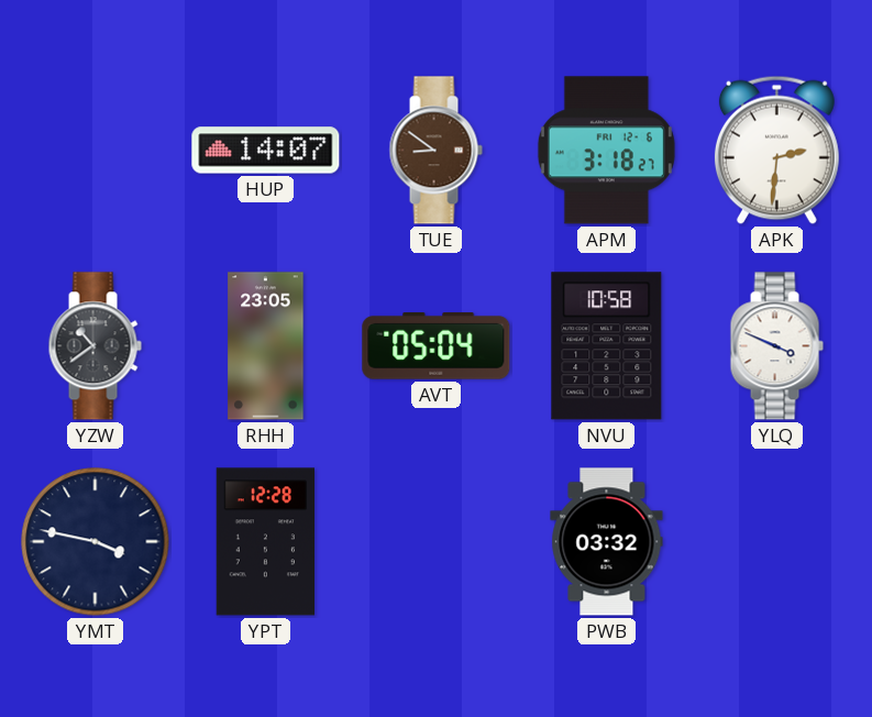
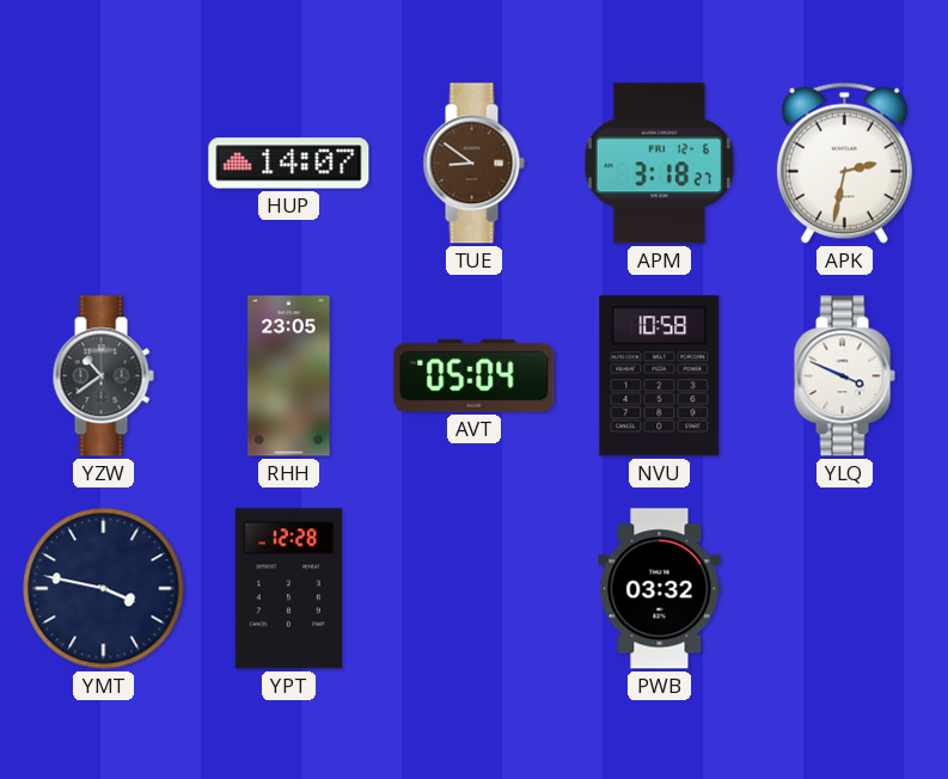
APK: 2:31 -> 2:32
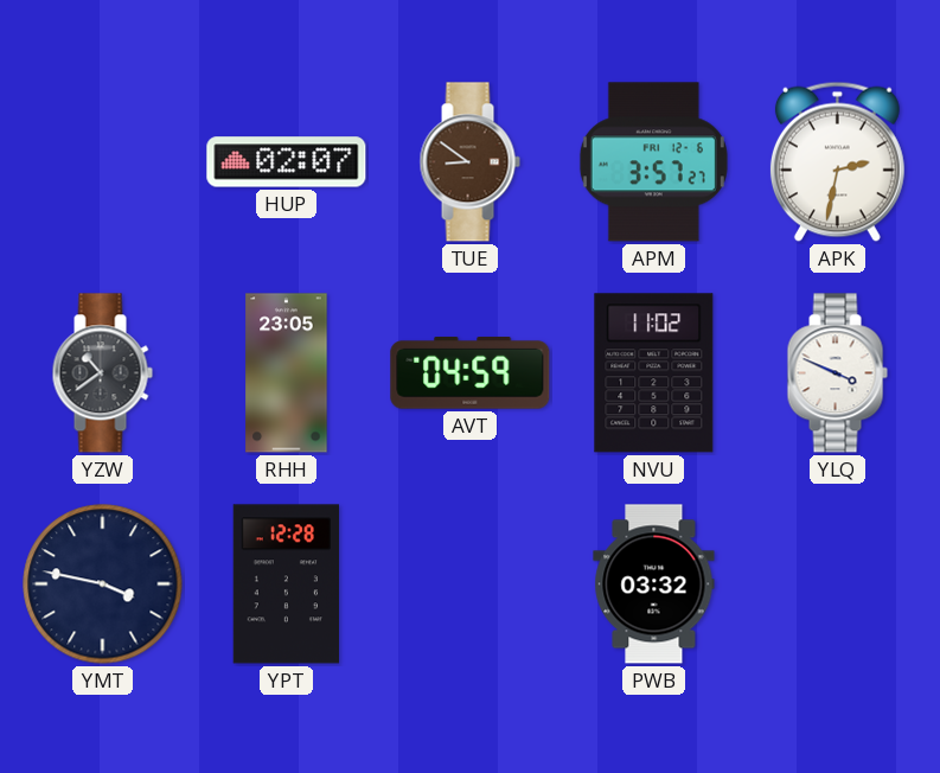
HUP: 14:07 -> 02:07
APM: 3:18 -> 3:57
AVT: 05:04 -> 04:59
NVU: 10:58 -> 11:02
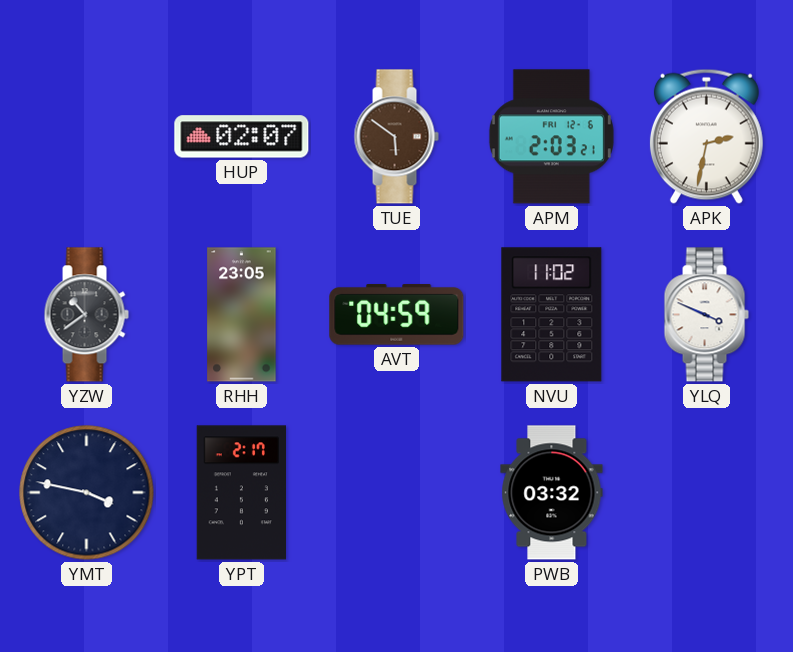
TUE: 8:51 -> 5:51
APM: 3:57 -> 2:03
YPT: 12:28 -> 2:17
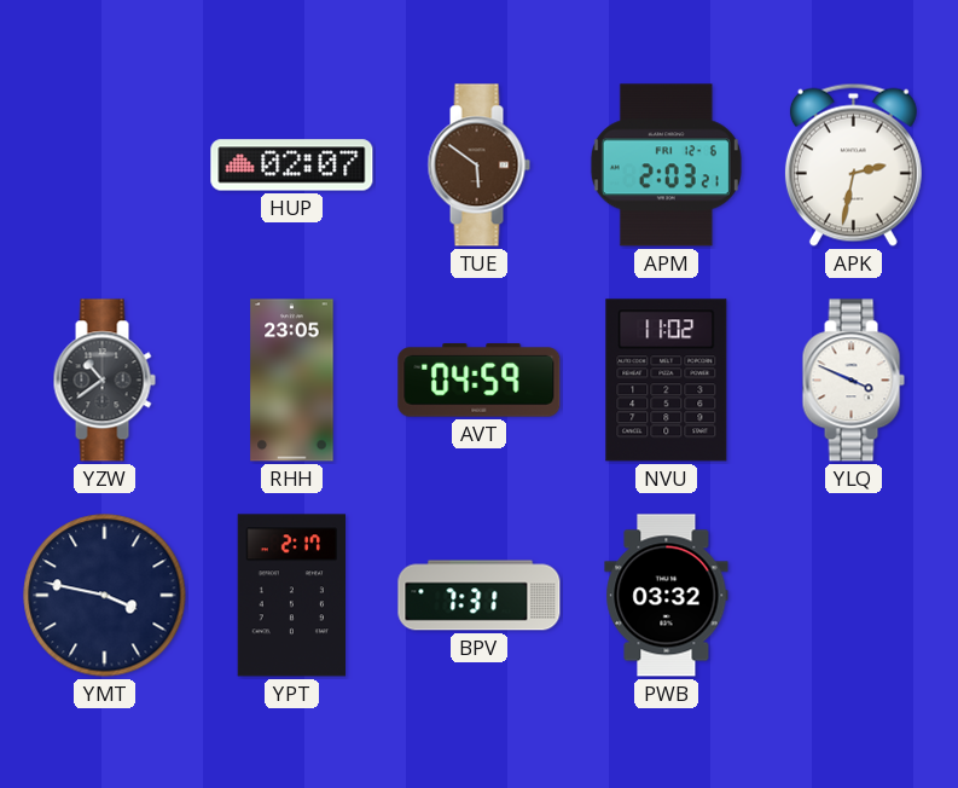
BPV: none -> 7:31
